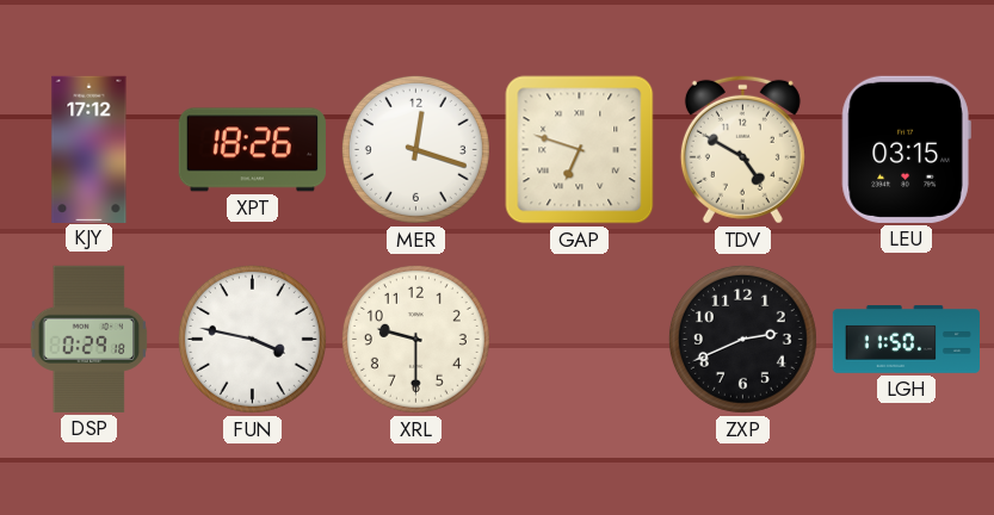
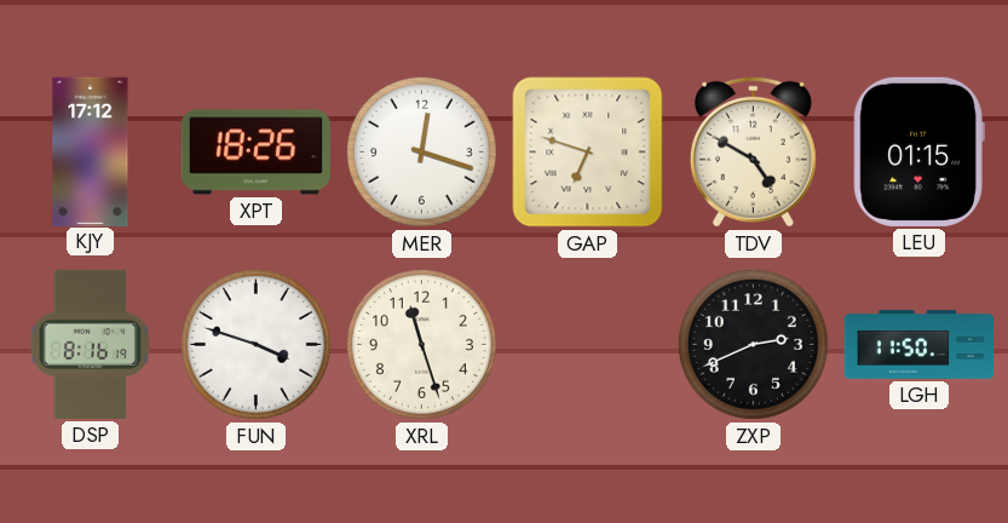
LEU: 03:15 -> 01:15
DSP: 0:29 -> 8:16
FUN: 3:47 -> 3:48
XRL: 9:30 -> 11:27
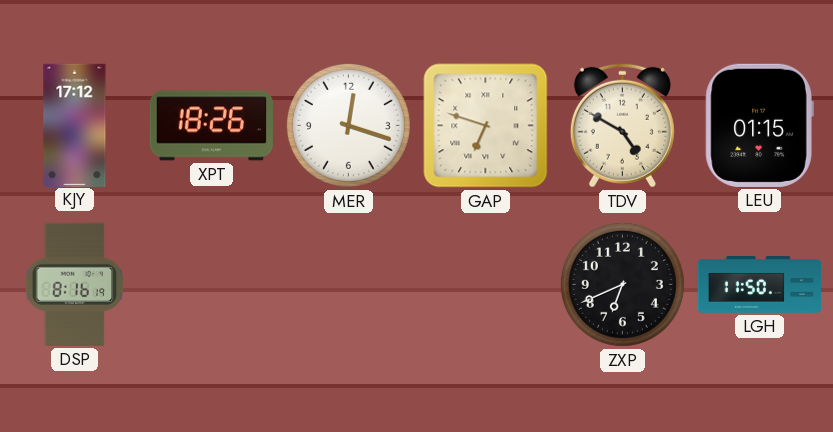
FUN: 3:48 -> none
XRL: 11:27 -> none
ZXP: 2:41 -> 6:41
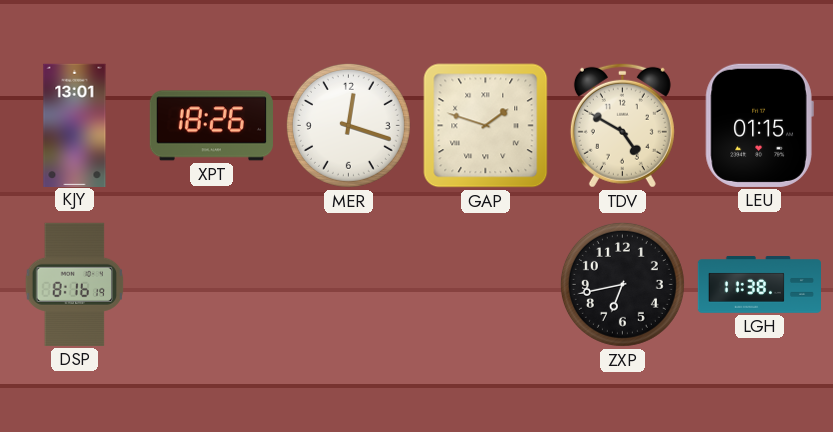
KJY: 17:12 -> 13:01
GAP: 6:48 -> 1:48
ZXP: 6:41 -> 6:43
LGH: 11:50 -> 11:38
